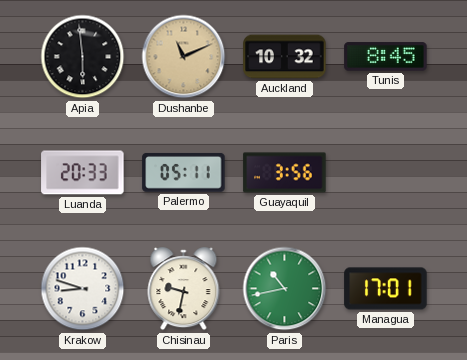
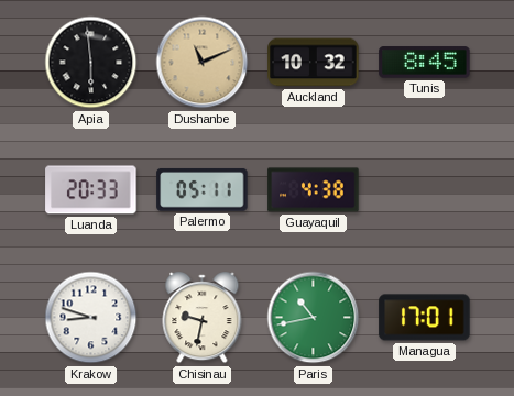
Guayaquil: 3:56 -> 4:38
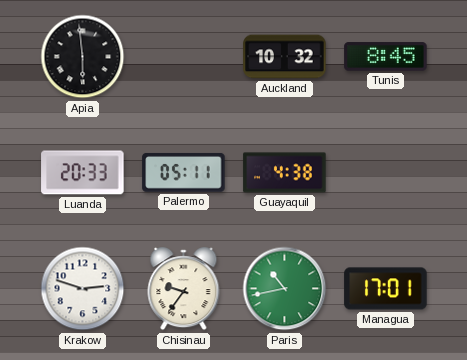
Dushanbe: 11:11 -> none
Krakow: 8:48 -> 2:48
Chisinau: 9:32 -> 9:36
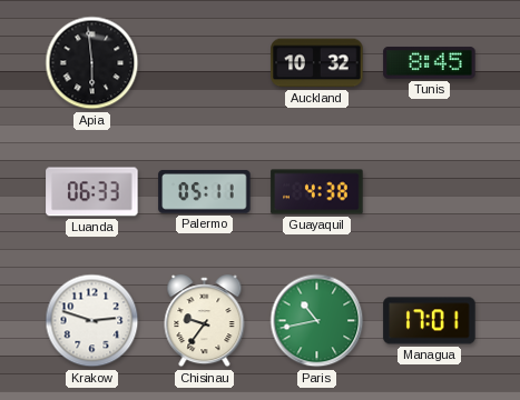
Luanda: 20:33 -> 06:33
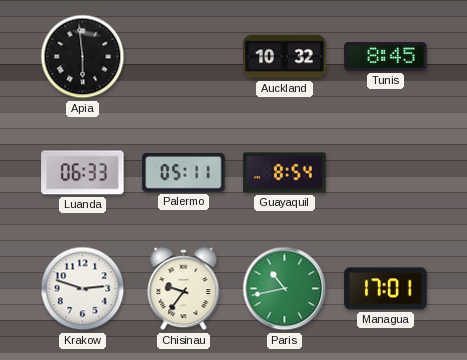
Guayaquil: 4:38 -> 8:54
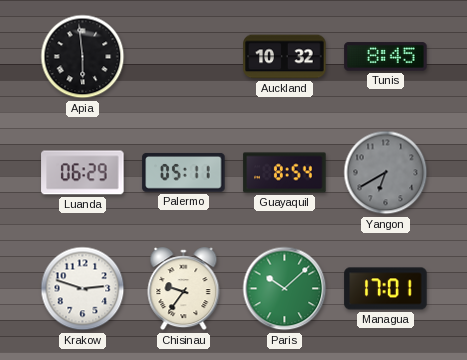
Luanda: 06:33 -> 06:29
Yangon: none -> 6:40
Paris: 10:43 -> 10:08
